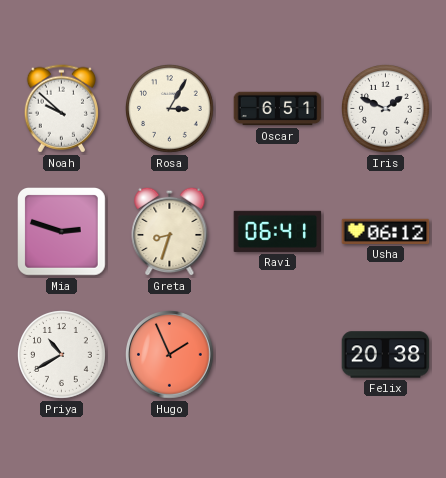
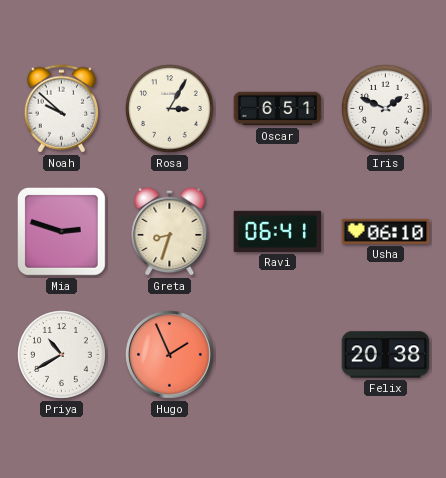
Usha: 06:12 -> 06:10
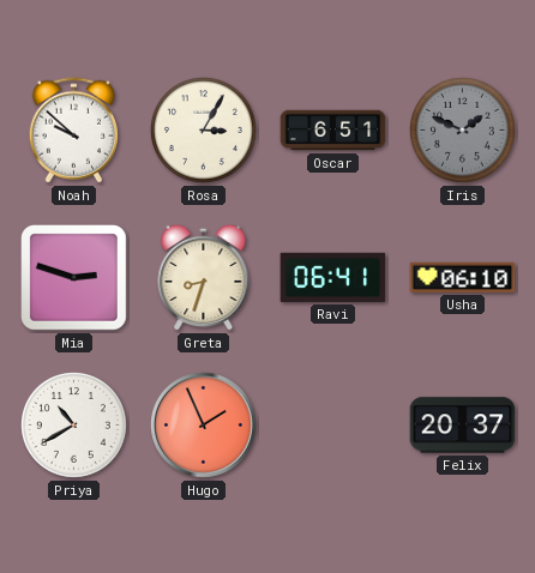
Iris dial: white -> grey
Felix: 20:38 -> 20:37
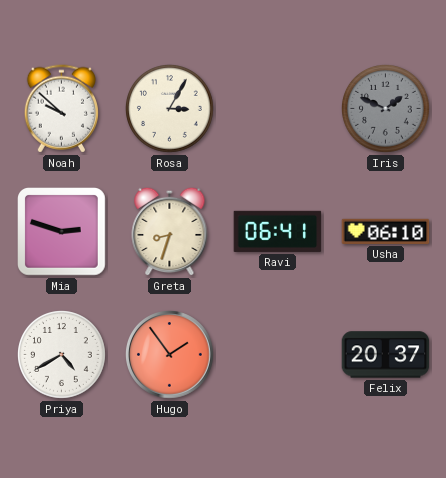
Oscar: 6:51 -> none
Priya: 10:40 -> 4:40
Hugo: 1:56 -> 1:54
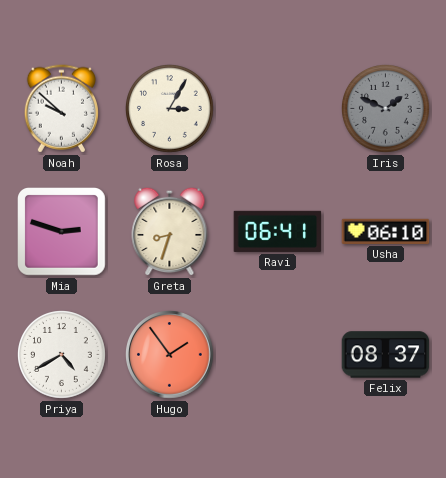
Felix: 20:37 -> 08:37
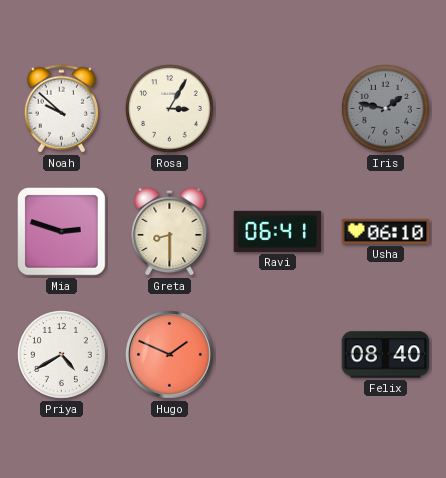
Iris: 1:49 -> 1:47
Greta: 8:33 -> 8:30
Hugo: 1:54 -> 1:49
Felix: 08:37 -> 08:40
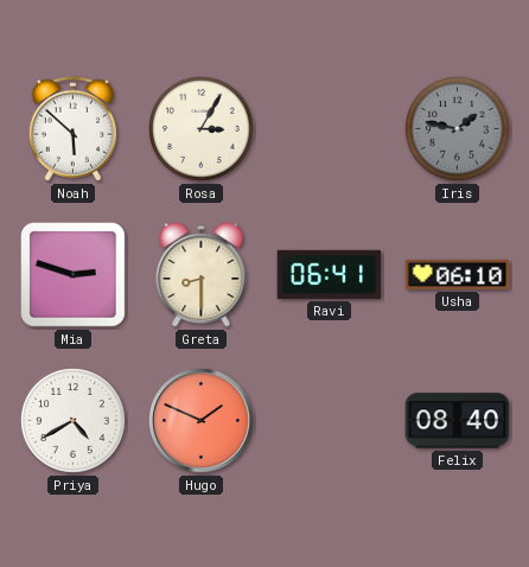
Noah: 9:52 -> 5:52
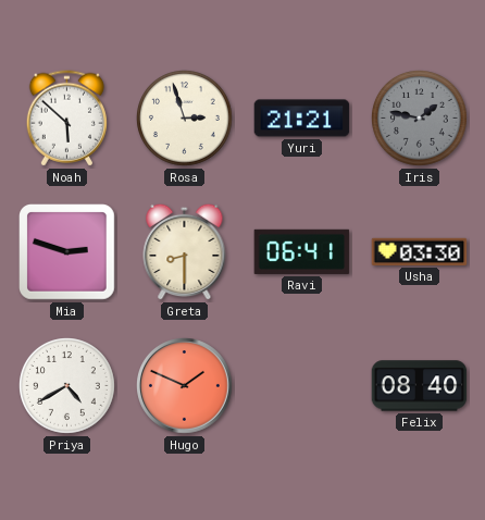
Rosa: 3:05 -> 2:57
Yuri: none -> 21:21
Usha: 06:10 -> 03:30
